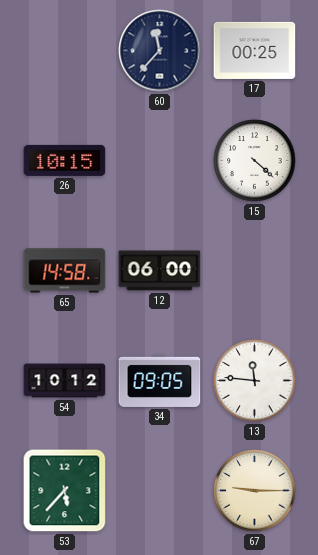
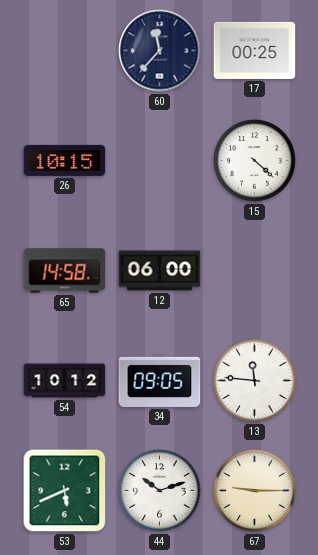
53: 5:37 -> 5:41
44: none -> 10:12
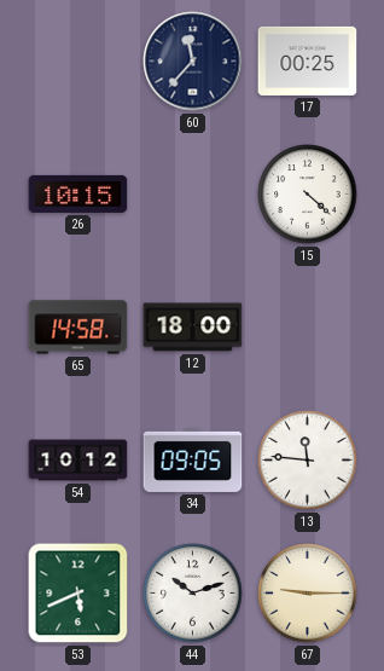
12: 06:00 -> 18:00
